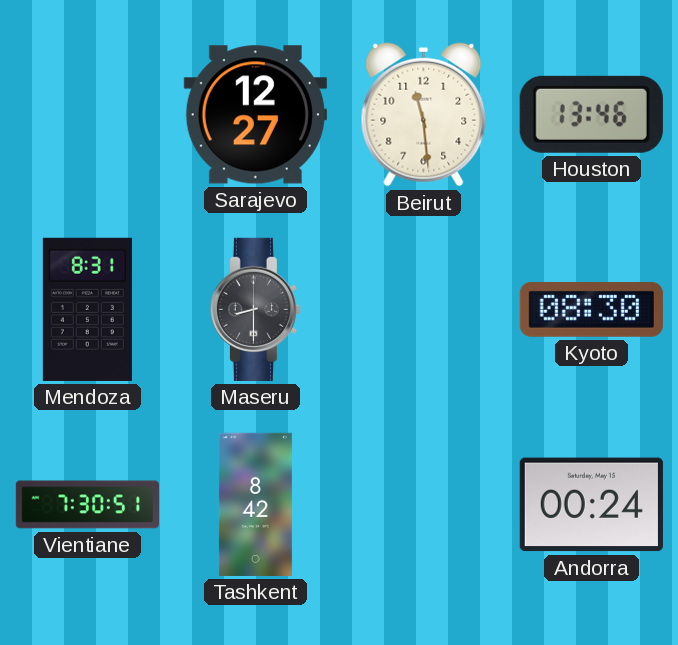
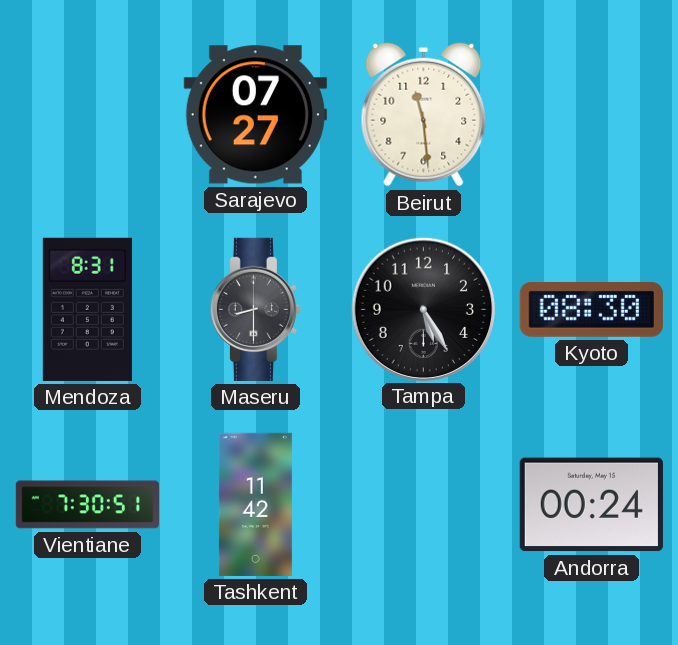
Sarajevo: 12:27 -> 07:27
Houston: 13:46 -> none
Tampa: none -> 5:25
Tashkent: 8:42 -> 11:42
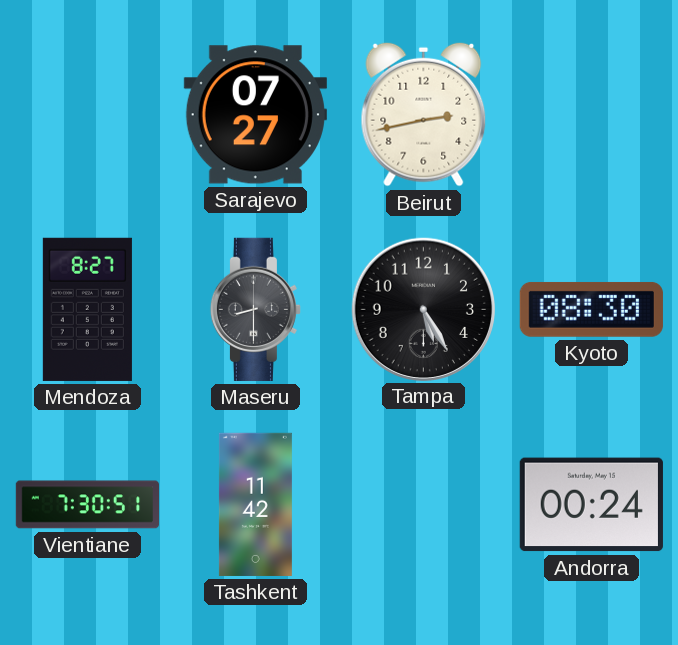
Beirut: 11:29 -> 2:43
Mendoza: 8:31 -> 8:27
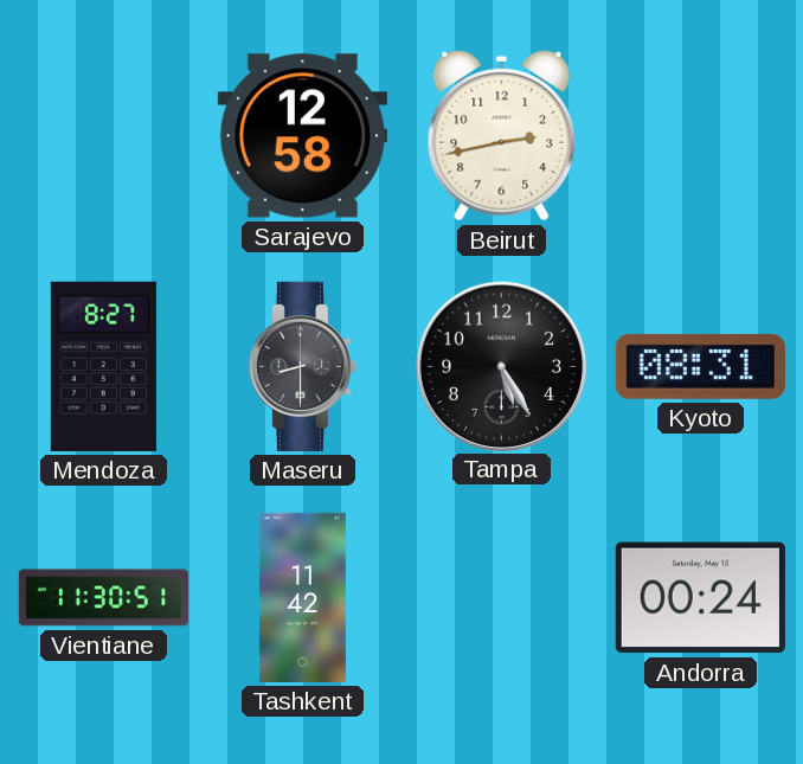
Sarajevo: 07:27 -> 12:58
Kyoto: 08:30 -> 08:31
Vientiane: 7:30 -> 11:30
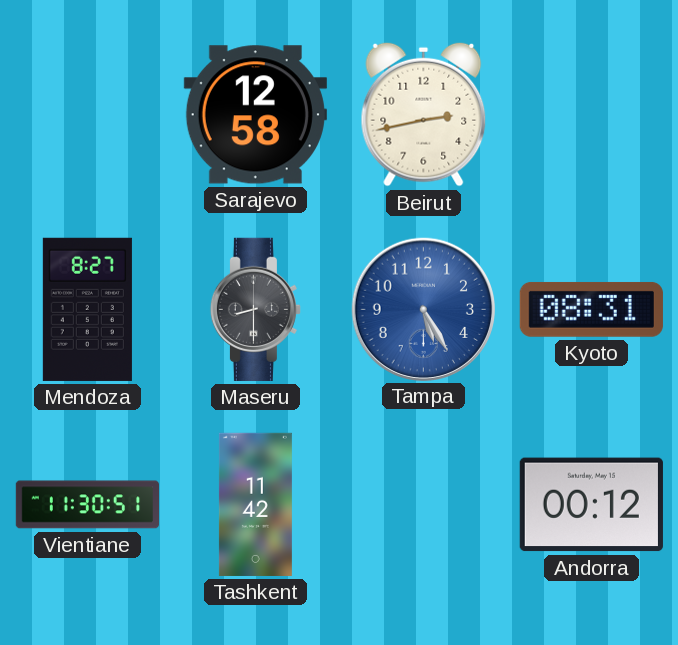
Tampa dial: black -> blue
Andorra: 00:24 -> 00:12
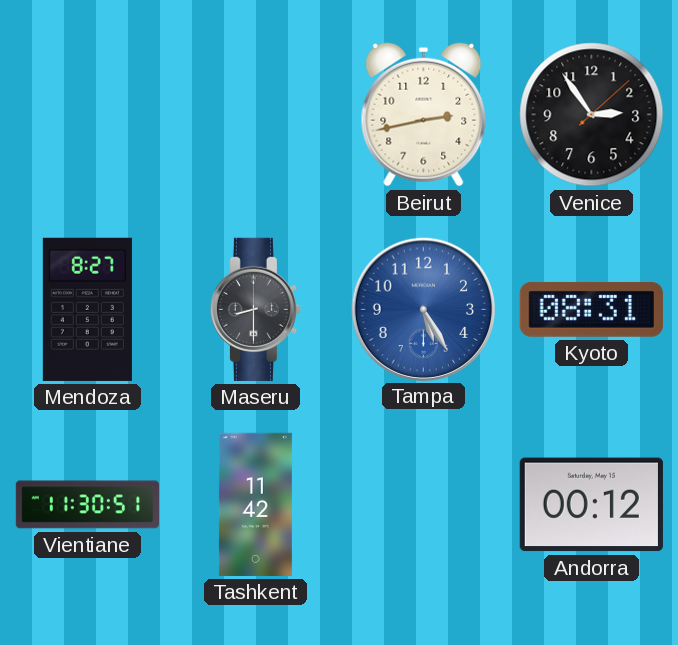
Sarajevo: 12:58 -> none
Venice: none -> 2:54
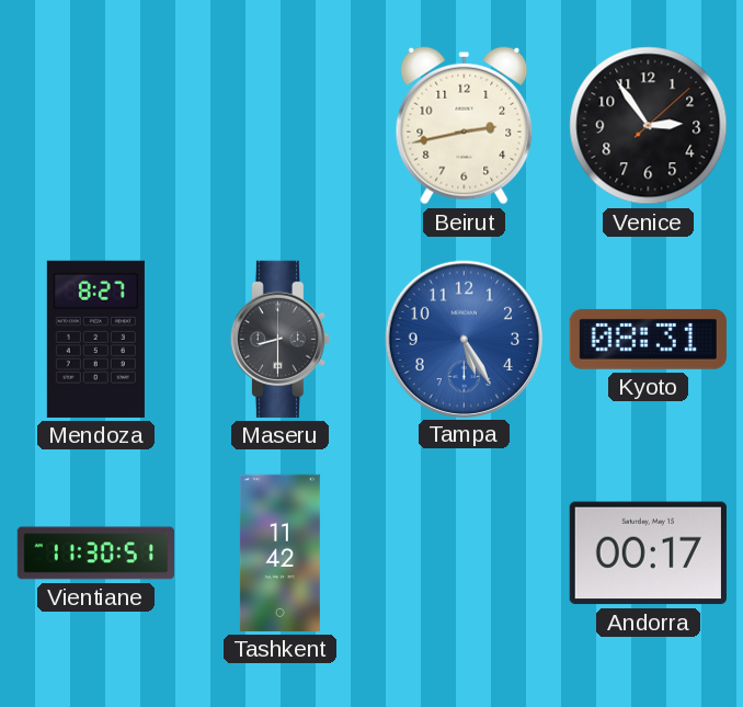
Andorra: 00:12 -> 00:17
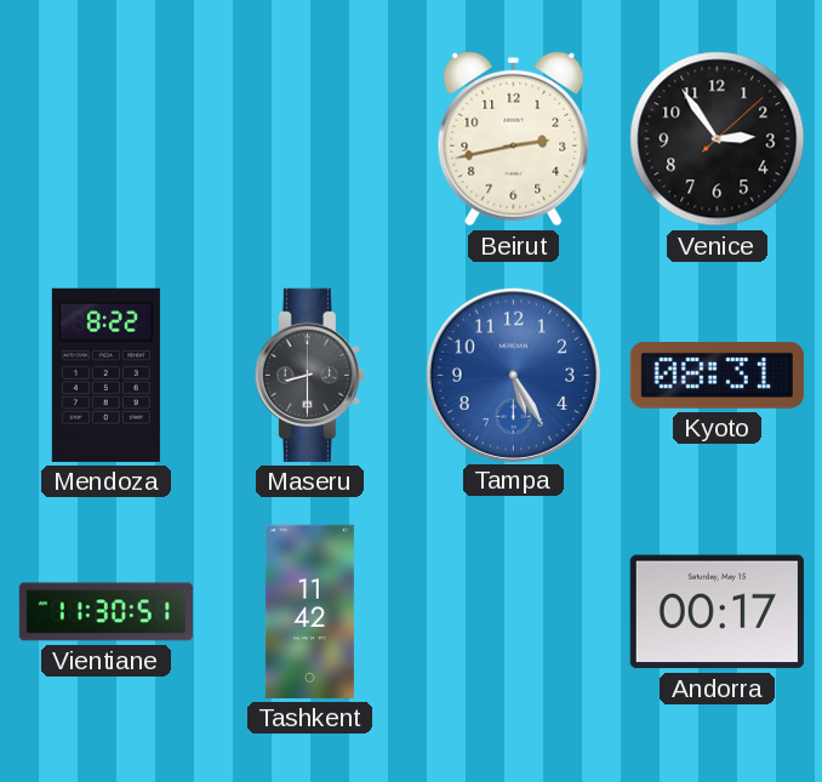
Mendoza: 8:27 -> 8:22
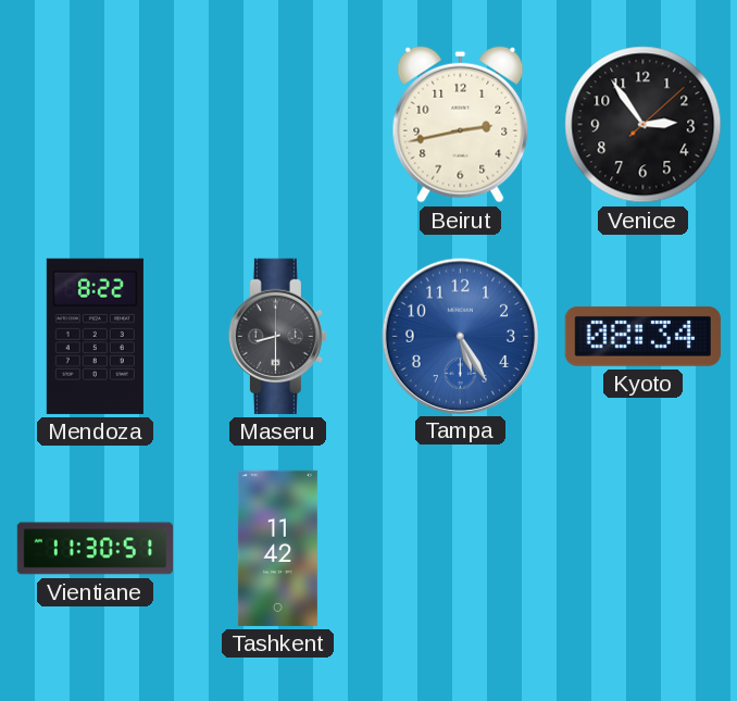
Kyoto: 08:31 -> 08:34
Andorra: 00:17 -> none
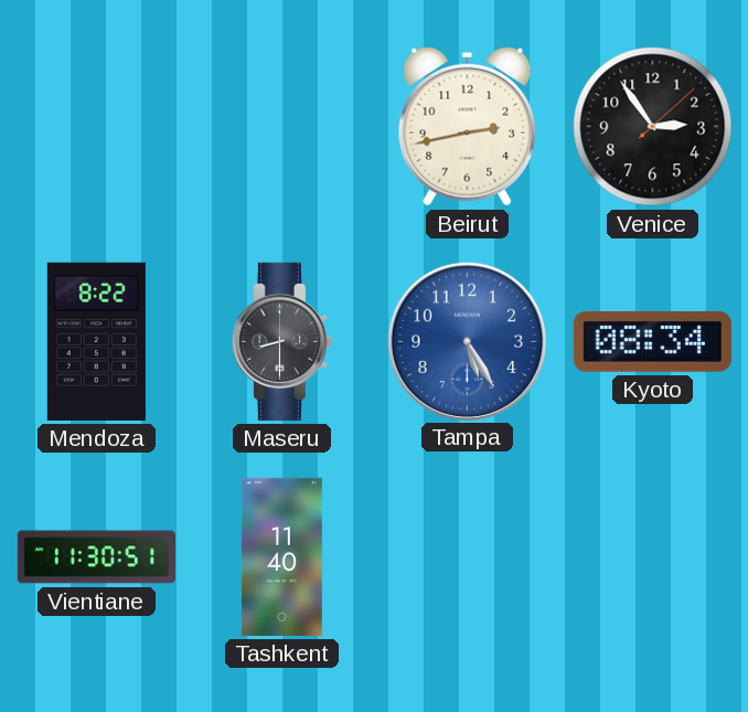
Tashkent: 11:42 -> 11:40
